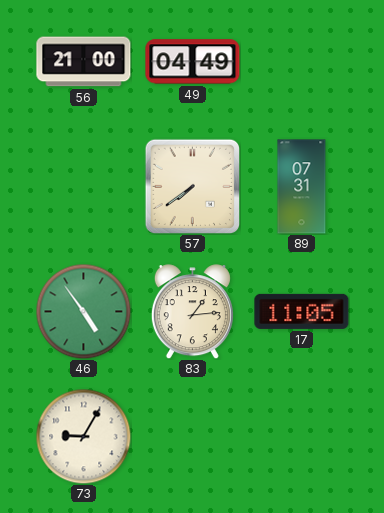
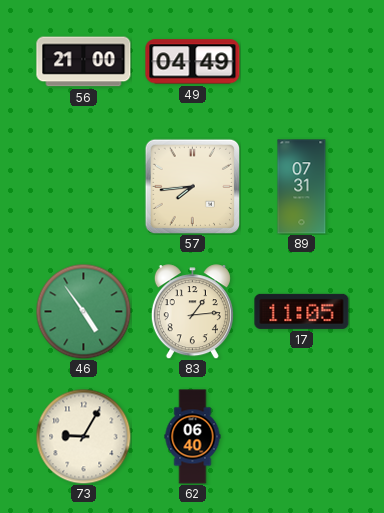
57: 7:39 -> 7:44
62: none -> 06:40
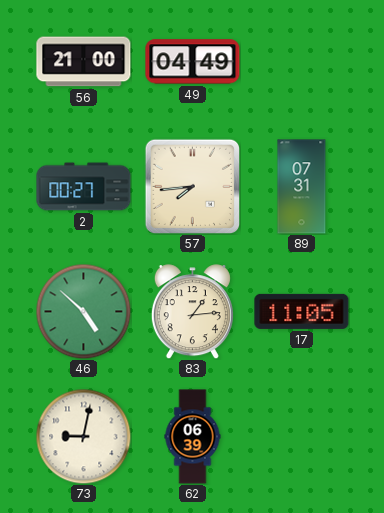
2: none -> 00:27
46: 4:54 -> 4:52
73: 9:05 -> 9:02
62: 06:40 -> 06:39
